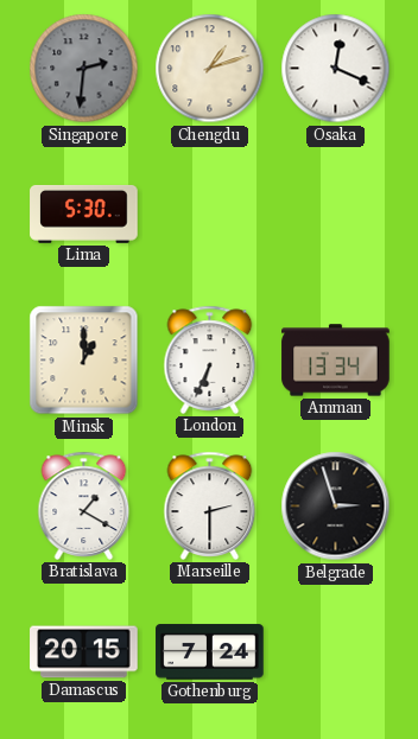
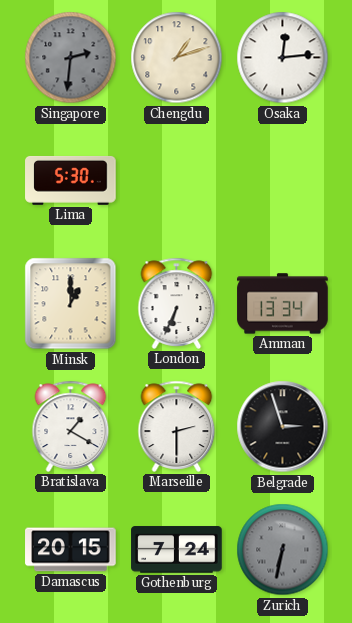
Osaka: 12:19 -> 12:14
Zurich: none -> 6:32
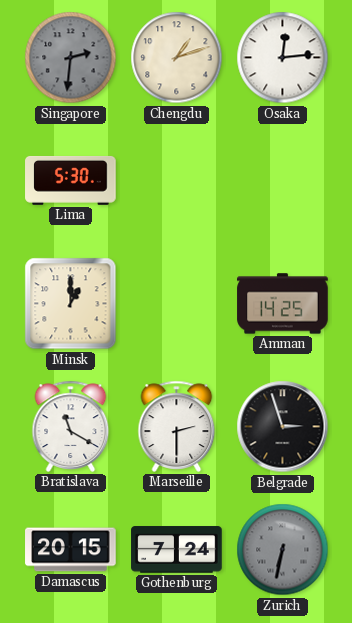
London: 6:34 -> none
Amman: 13:34 -> 14:25
Bratislava: 1:20 -> 11:20
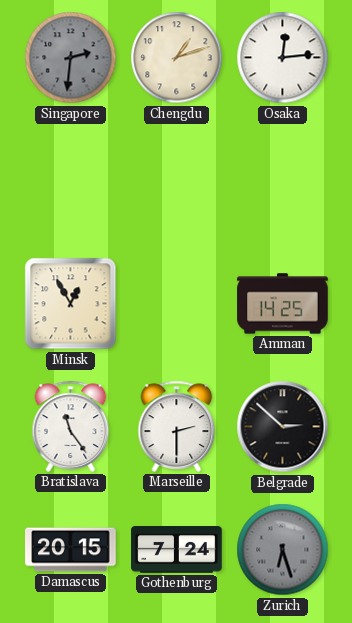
Lima: 5:30 -> none
Minsk: 1:00 -> 12:55
Bratislava: 11:20 -> 11:24
Belgrade: 2:57 -> 2:52
Zurich: 6:32 -> 6:27
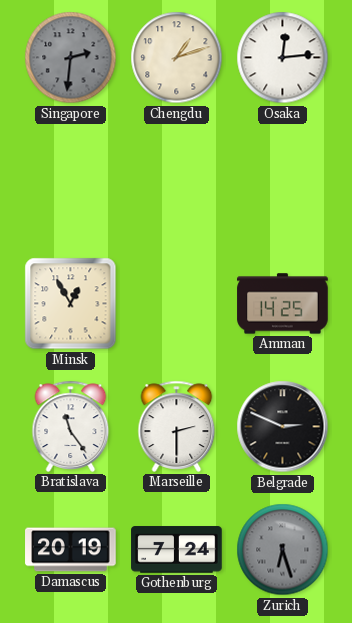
Belgrade: 2:52 -> 2:49
Damascus: 20:15 -> 20:19
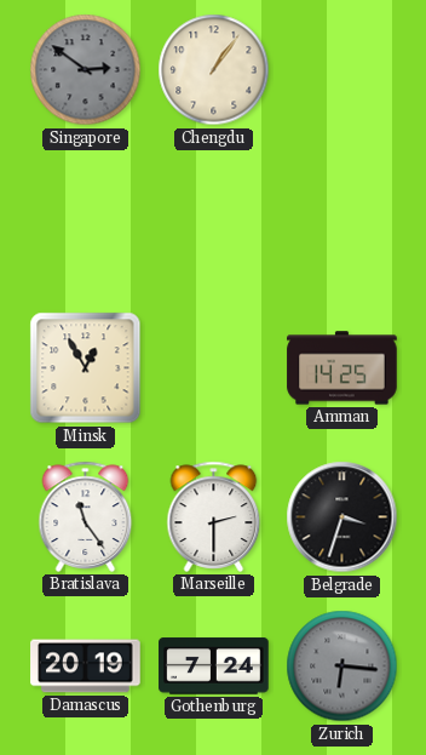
Singapore: 2:31 -> 2:51
Chengdu: 1:12 -> 1:06
Osaka: 12:14 -> none
Belgrade: 2:49 -> 3:33
Zurich: 6:27 -> 6:16
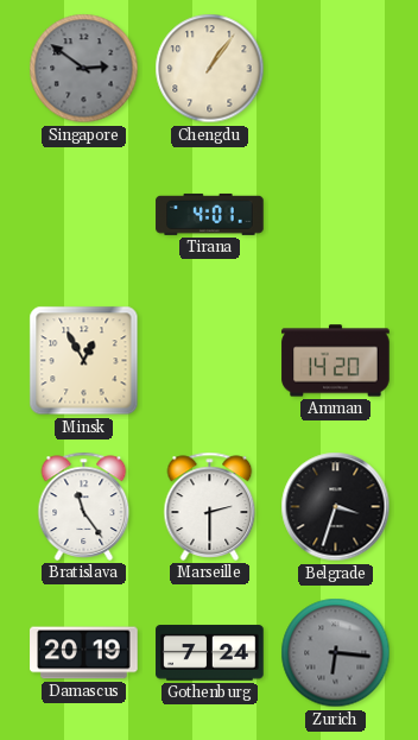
Tirana: none -> 4:01
Amman: 14:25 -> 14:20
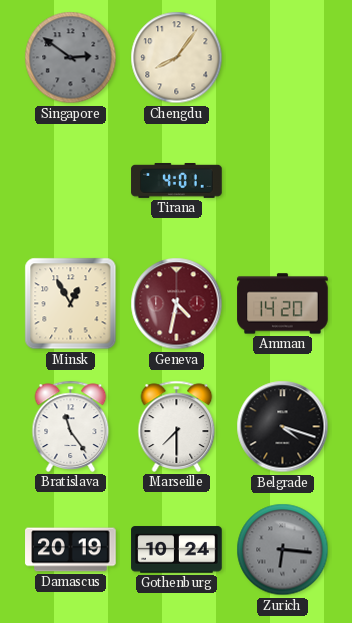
Chengdu: 1:06 -> 8:06
Geneva: none -> 4:32
Marseille: 2:30 -> 7:30
Belgrade: 3:33 -> 4:18
Gothenburg: 7:24 -> 10:24
